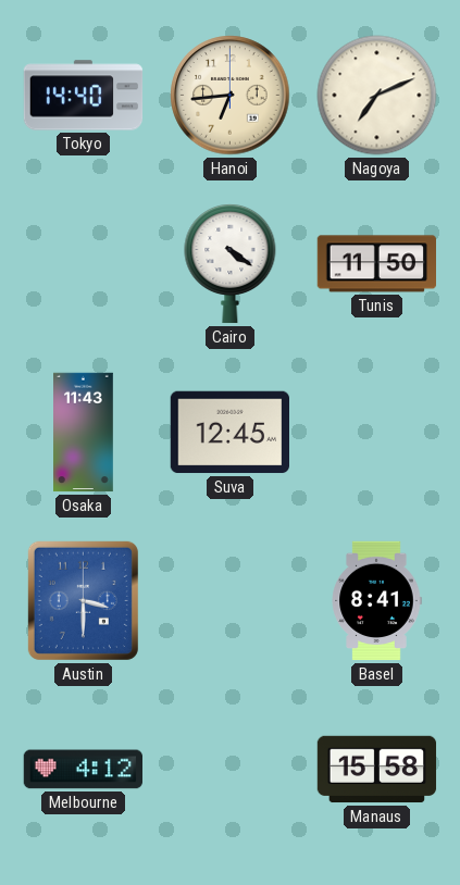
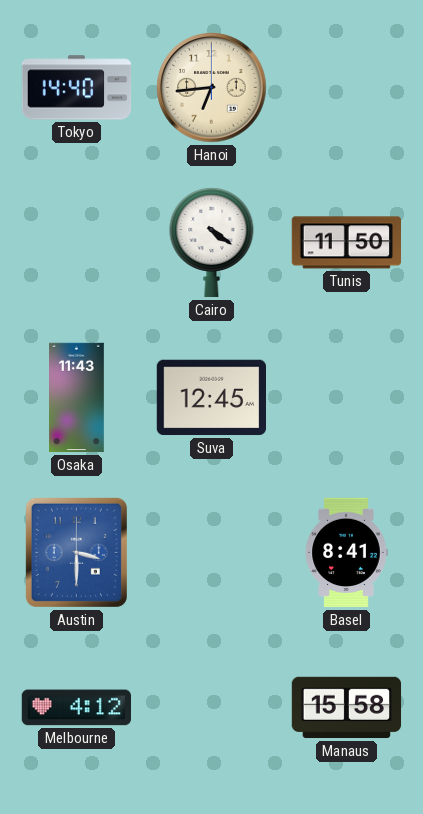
Nagoya: 7:11 -> none
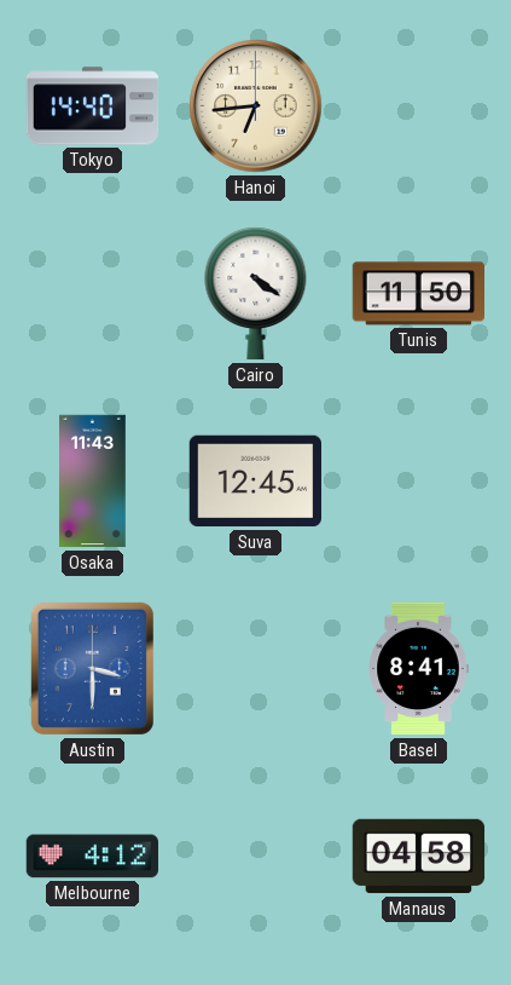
Manaus: 15:58 -> 04:58
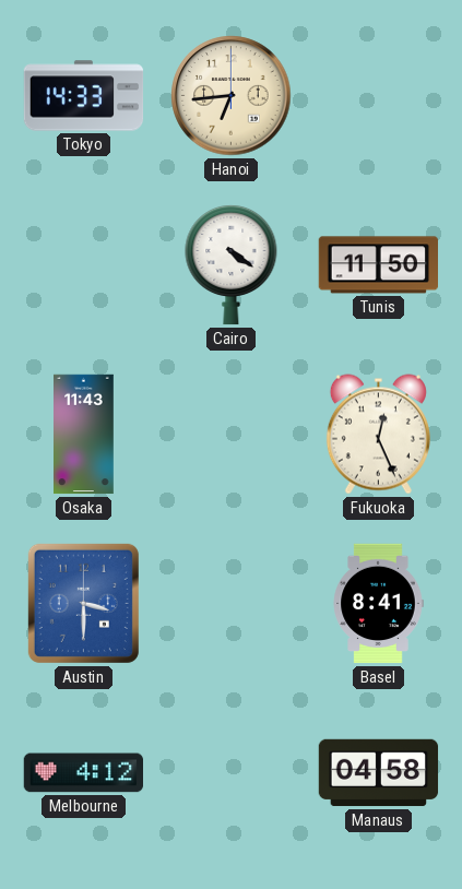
Tokyo: 14:40 -> 14:33
Suva: 12:45 -> none
Fukuoka: none -> 12:26
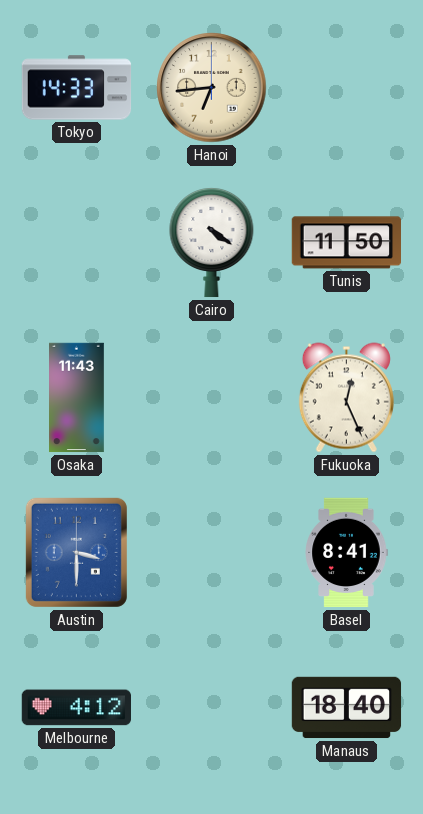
Manaus: 04:58 -> 18:40
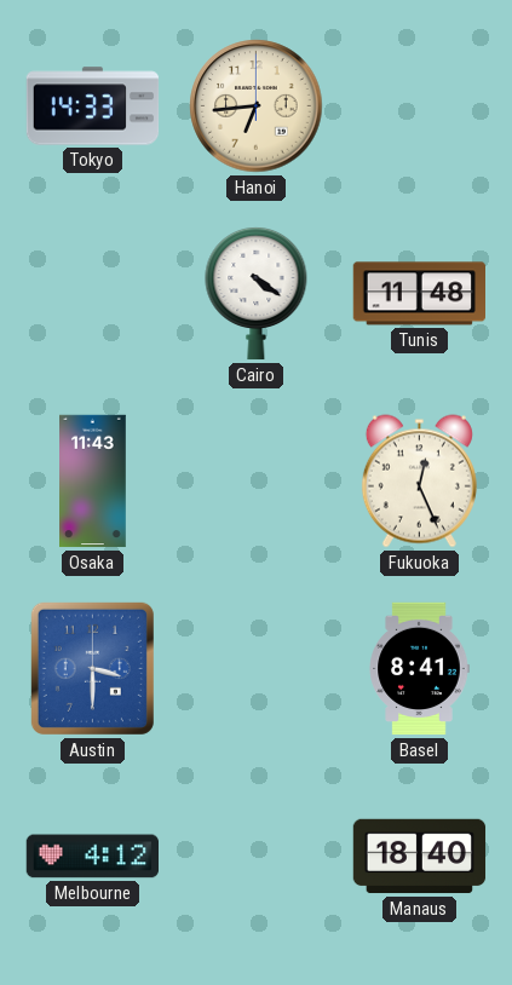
Tunis: 11:50 -> 11:48
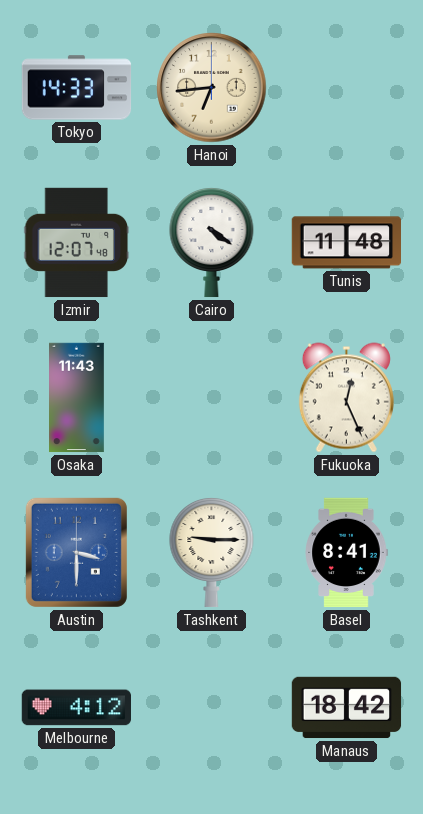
Izmir: none -> 12:07
Tashkent: none -> 9:15
Manaus: 18:40 -> 18:42
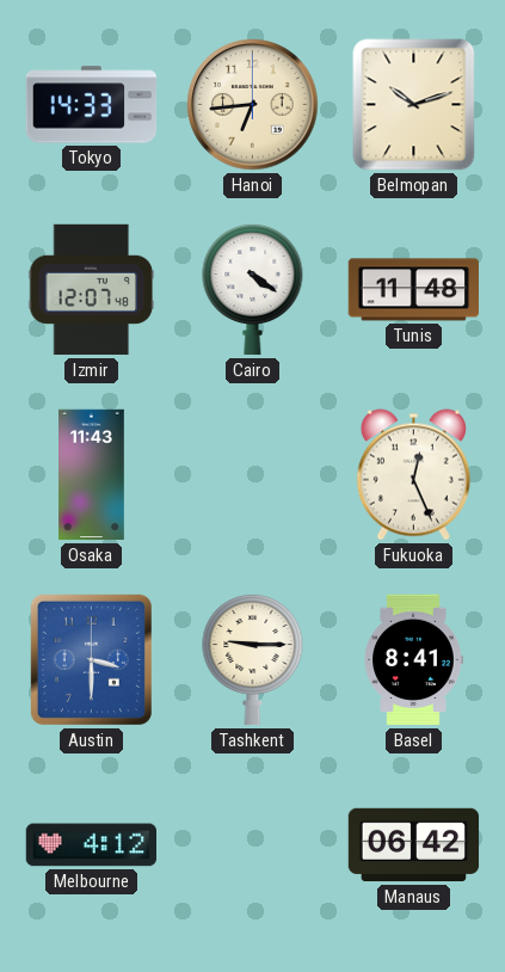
Belmopan: none -> 10:12
Manaus: 18:42 -> 06:42
